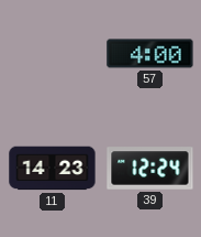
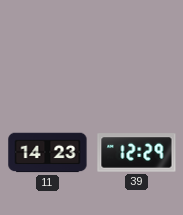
57: 4:00 -> none
39: 12:24 -> 12:29
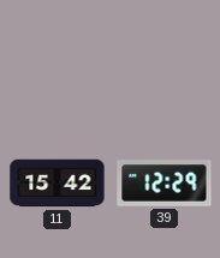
11: 14:23 -> 15:42
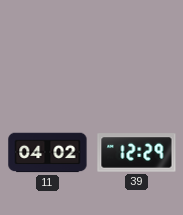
11: 15:42 -> 04:02
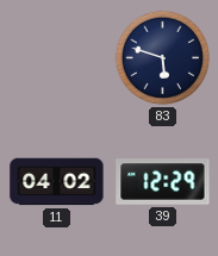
83: none -> 5:48
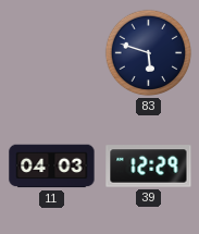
11: 04:02 -> 04:03
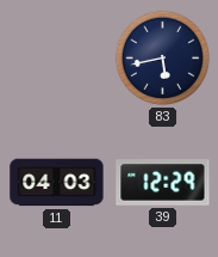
83: 5:48 -> 5:43
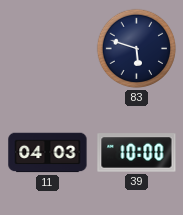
83: 5:43 -> 5:48
39: 12:29 -> 10:00
